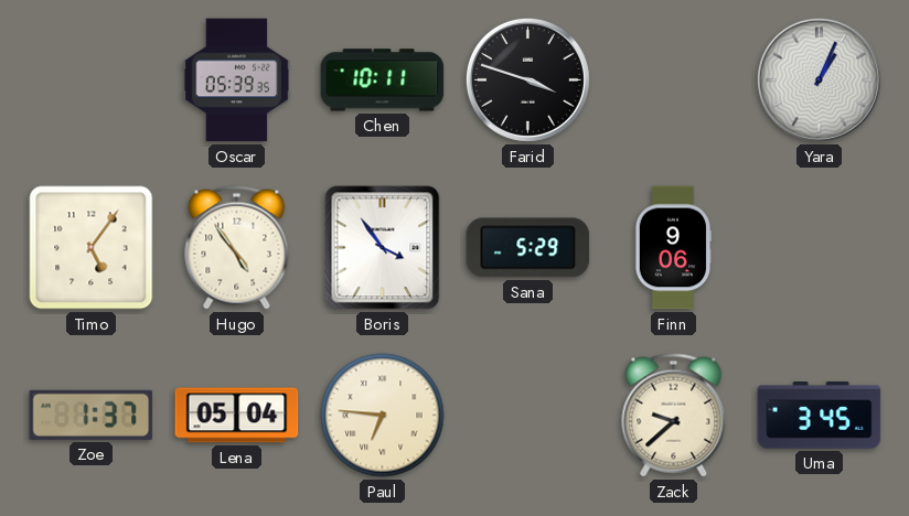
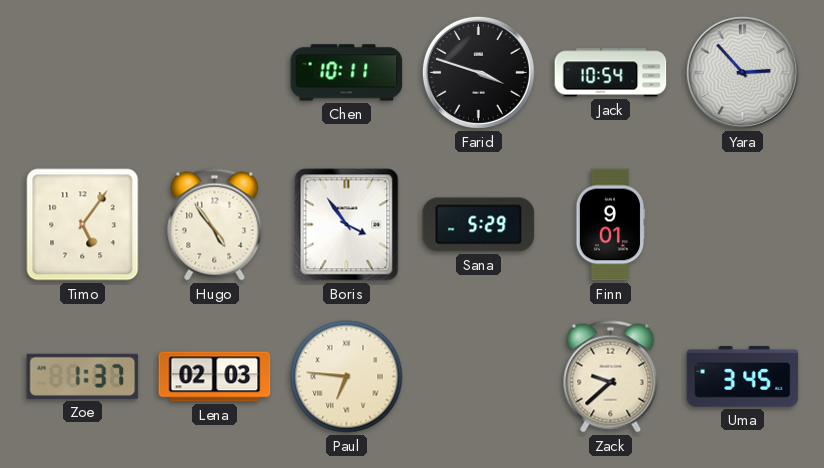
Oscar: 05:39 -> none
Jack: none -> 10:54
Yara: 1:04 -> 2:53
Finn: 9:06 -> 9:01
Lena: 05:04 -> 02:03
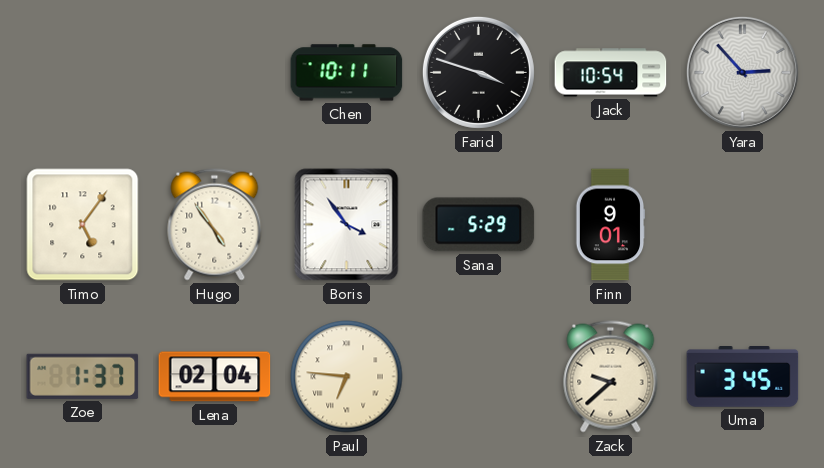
Lena: 02:03 -> 02:04
